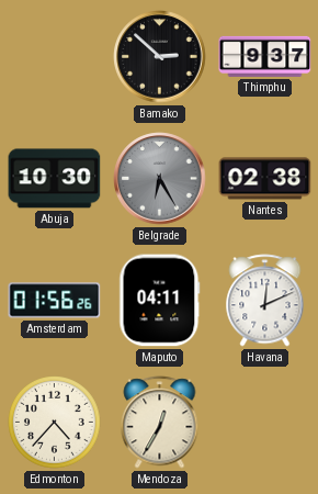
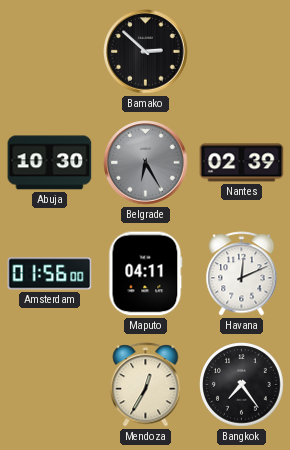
Thimphu: 9:37 -> none
Nantes: 02:38 -> 02:39
Amsterdam: 01:56:26 -> 01:56:00
Edmonton: 4:37 -> none
Bangkok: none -> 7:24
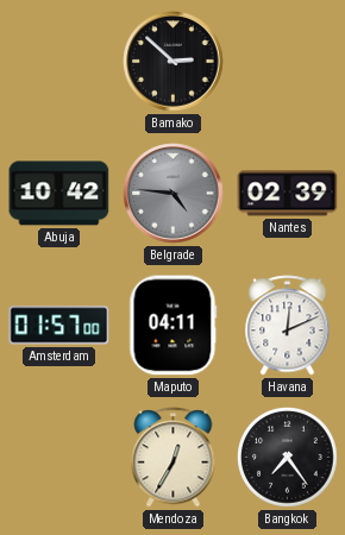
Abuja: 10:30 -> 10:42
Belgrade: 6:25 -> 4:46
Amsterdam: 01:56 -> 01:57
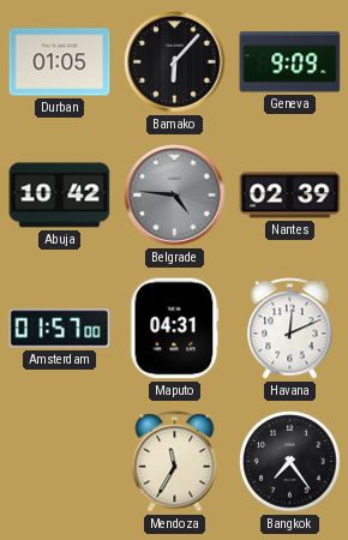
Durban: none -> 01:05
Bamako: 2:52 -> 6:07
Geneva: none -> 9:09
Maputo: 04:11 -> 04:31
Mendoza: 12:35 -> 11:35
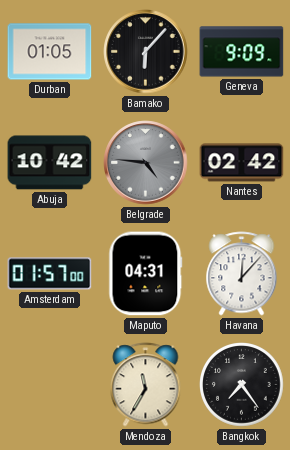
Nantes: 02:39 -> 02:42
Havana: 12:11 -> 12:07
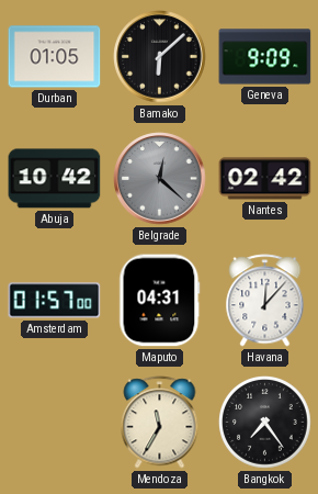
Bamako: 6:07 -> 6:08
Belgrade: 4:46 -> 12:22
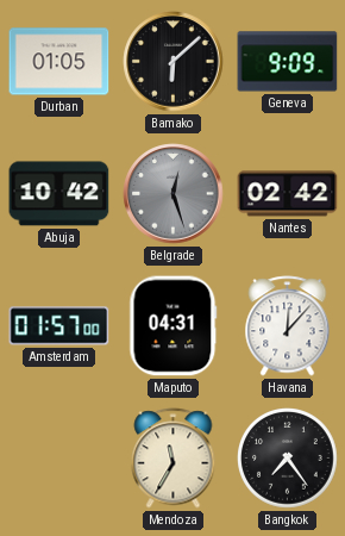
Belgrade: 12:22 -> 12:27
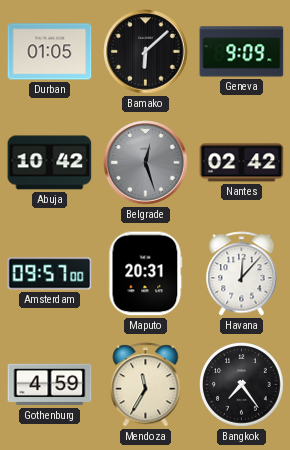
Amsterdam: 01:57 -> 09:57
Maputo: 04:31 -> 20:31
Gothenburg: none -> 4:59
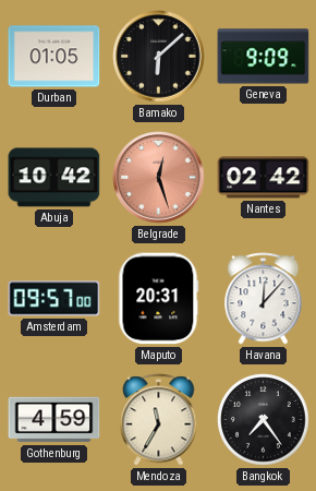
Belgrade dial: grey -> salmon
